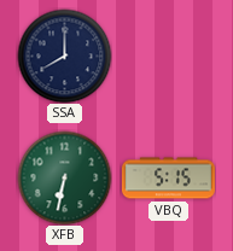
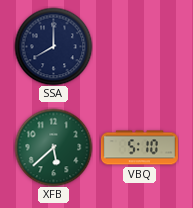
XFB: 6:32 -> 5:38
VBQ: 5:15 -> 5:10
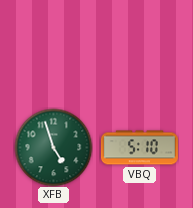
SSA: 8:00 -> none
XFB: 5:38 -> 4:57
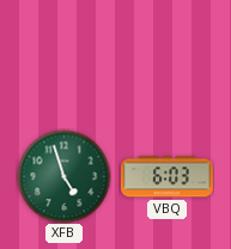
VBQ: 5:10 -> 6:03
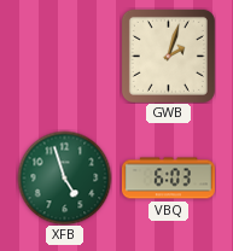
GWB: none -> 2:03
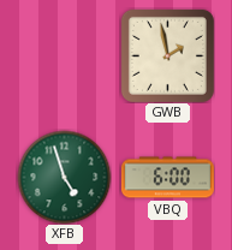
GWB: 2:03 -> 1:58
VBQ: 6:03 -> 6:00
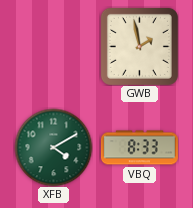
XFB: 4:57 -> 4:10
VBQ: 6:00 -> 8:33
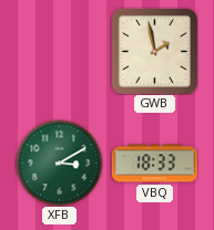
XFB: 4:10 -> 3:10
VBQ: 8:33 -> 18:33
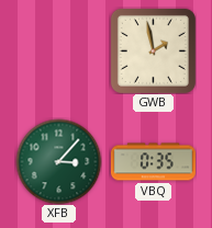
XFB: 3:10 -> 3:07
VBQ: 18:33 -> 0:35
